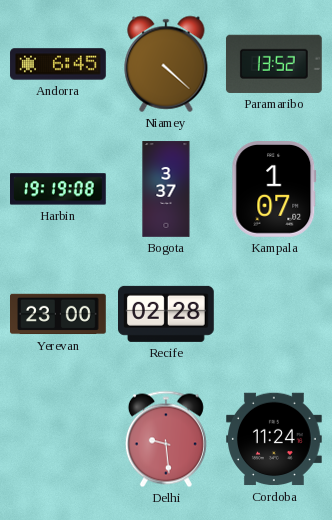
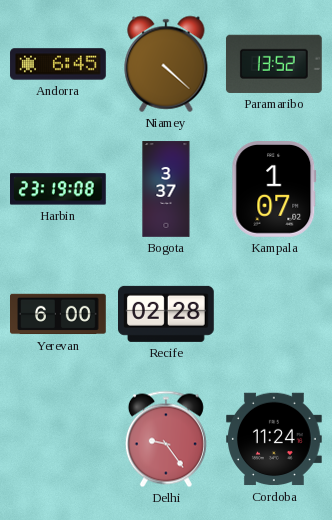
Harbin: 19:19 -> 23:19
Yerevan: 23:00 -> 6:00
Delhi: 9:29 -> 9:24
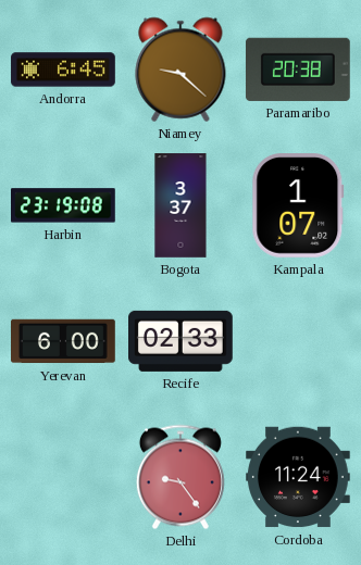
Niamey: 4:22 -> 9:22
Paramaribo: 13:52 -> 20:38
Recife: 02:28 -> 02:33
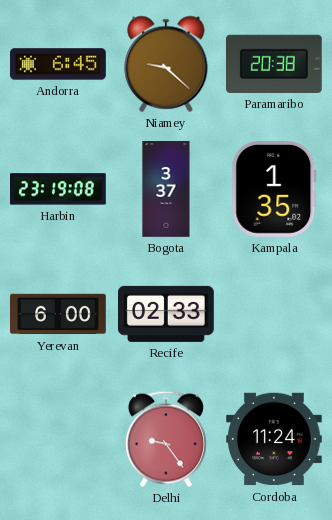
Kampala: 1:07 -> 1:35
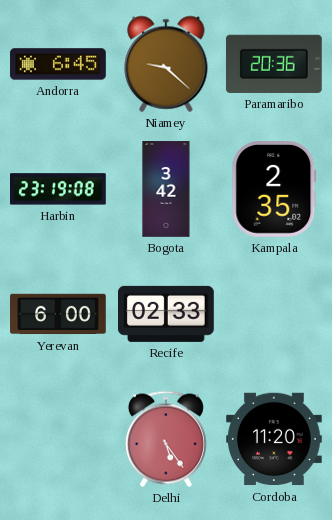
Paramaribo: 20:38 -> 20:36
Bogota: 3:37 -> 3:42
Kampala: 1:35 -> 2:35
Delhi: 9:24 -> 5:24
Cordoba: 11:24 -> 11:20
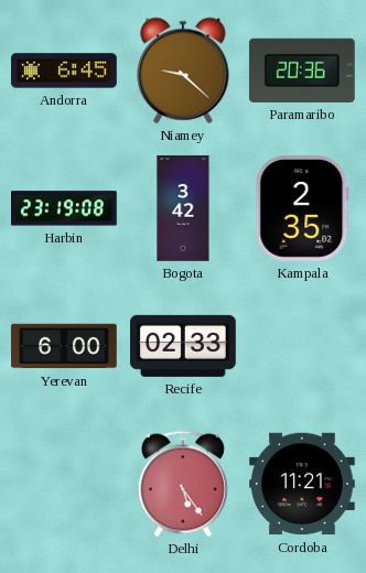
Cordoba: 11:20 -> 11:21
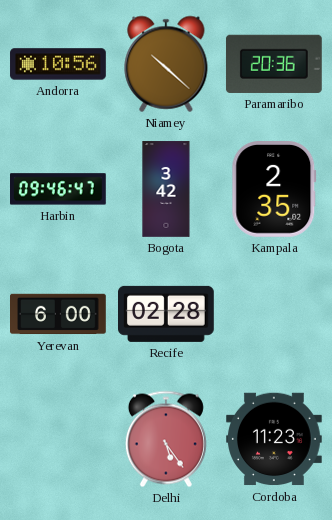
Andorra: 6:45 -> 10:56
Niamey: 9:22 -> 10:22
Harbin: 23:19 -> 09:46
Recife: 02:33 -> 02:28
Cordoba: 11:21 -> 11:23
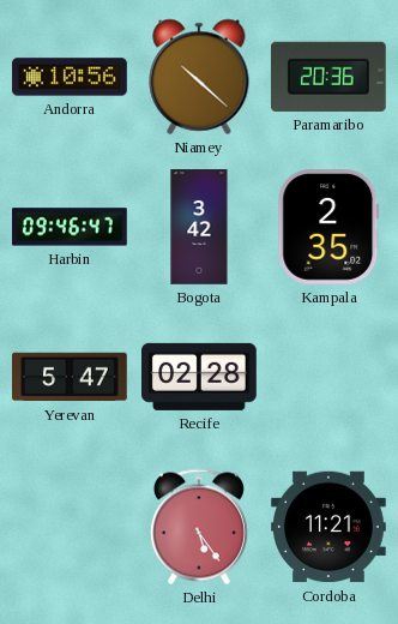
Yerevan: 6:00 -> 5:47
Cordoba: 11:23 -> 11:21
